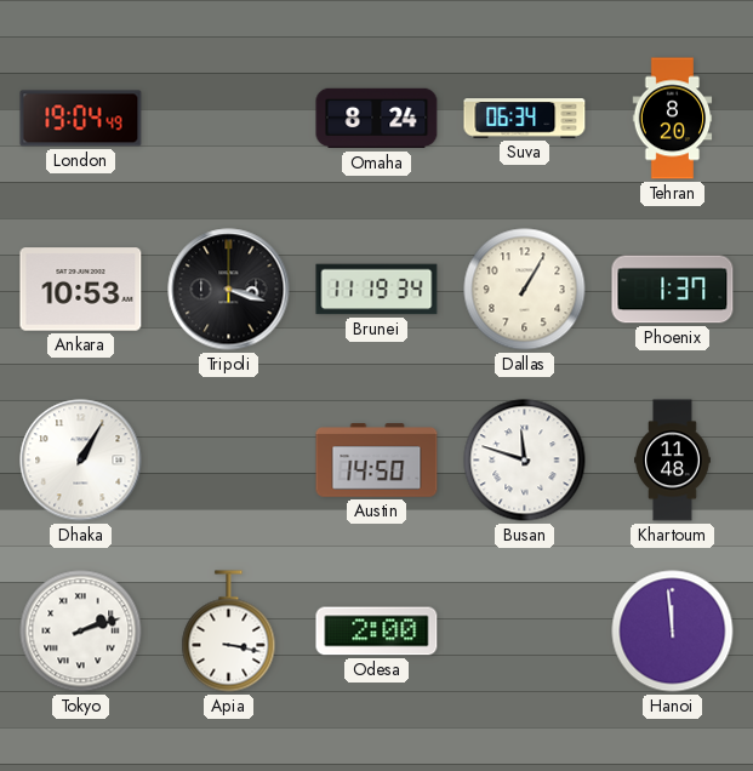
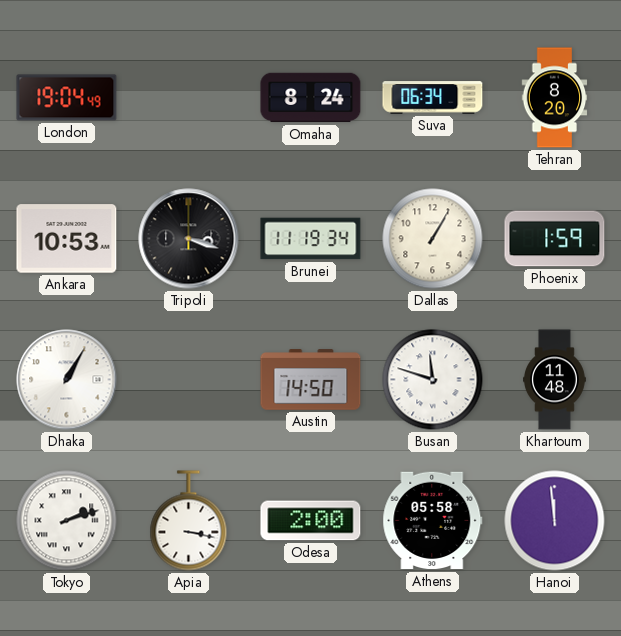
Phoenix: 1:37 -> 1:59
Athens: none -> 05:58
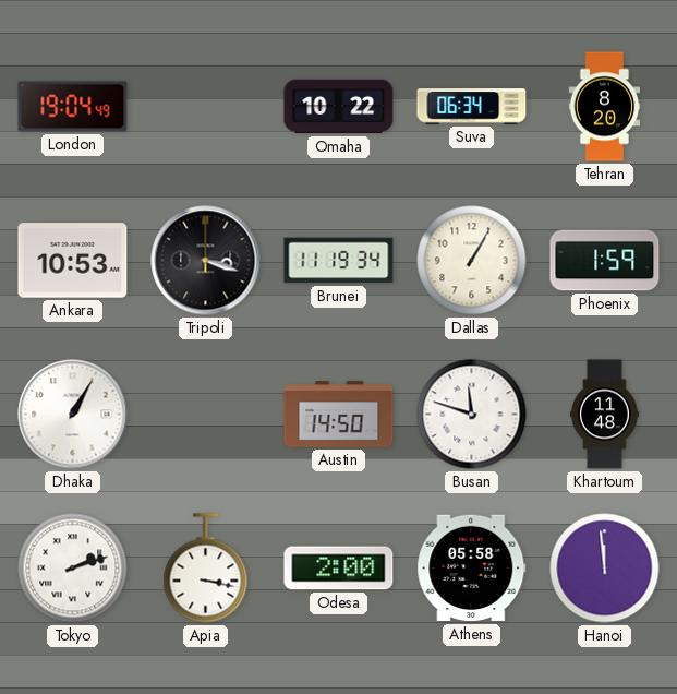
Omaha: 8:24 -> 10:22
